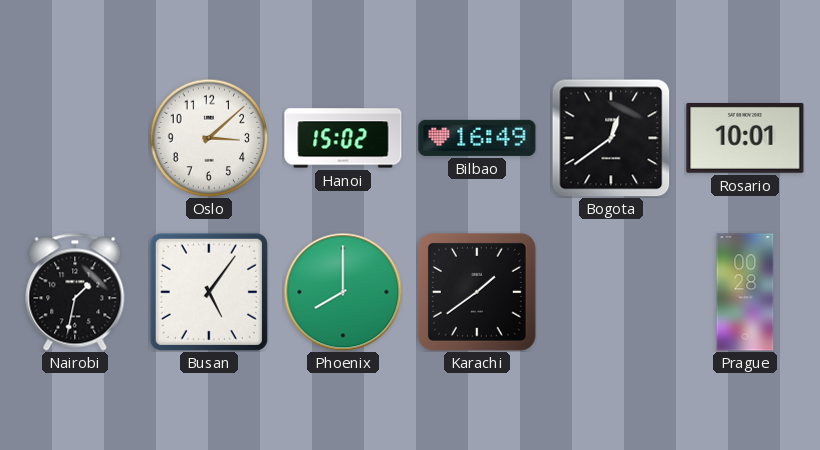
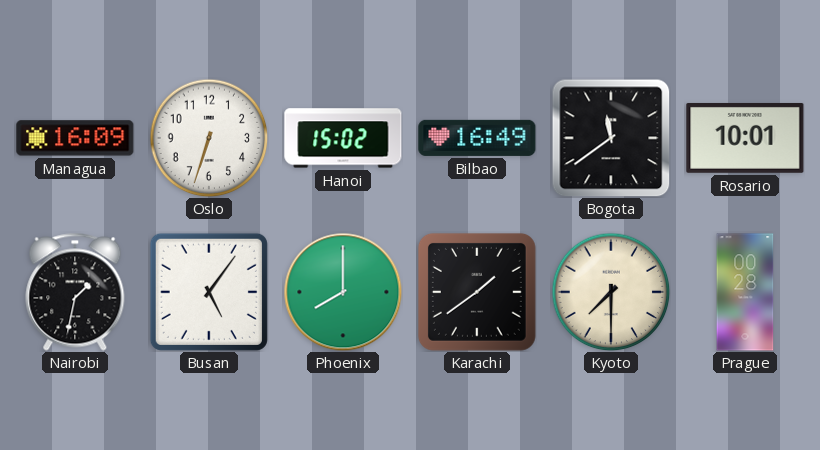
Managua: none -> 16:09
Oslo: 3:08 -> 6:33
Bogota: 12:39 -> 11:39
Kyoto: none -> 7:30
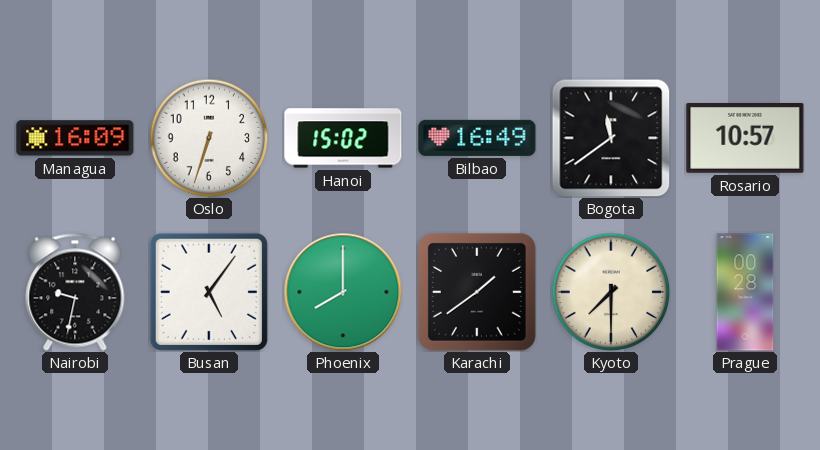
Rosario: 10:01 -> 10:57
Nairobi: 1:32 -> 9:32
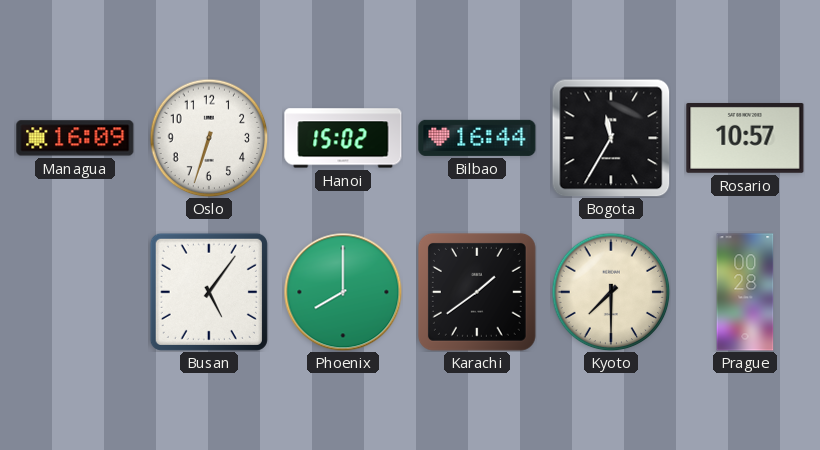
Bilbao: 16:49 -> 16:44
Bogota: 11:39 -> 11:35
Nairobi: 9:32 -> none
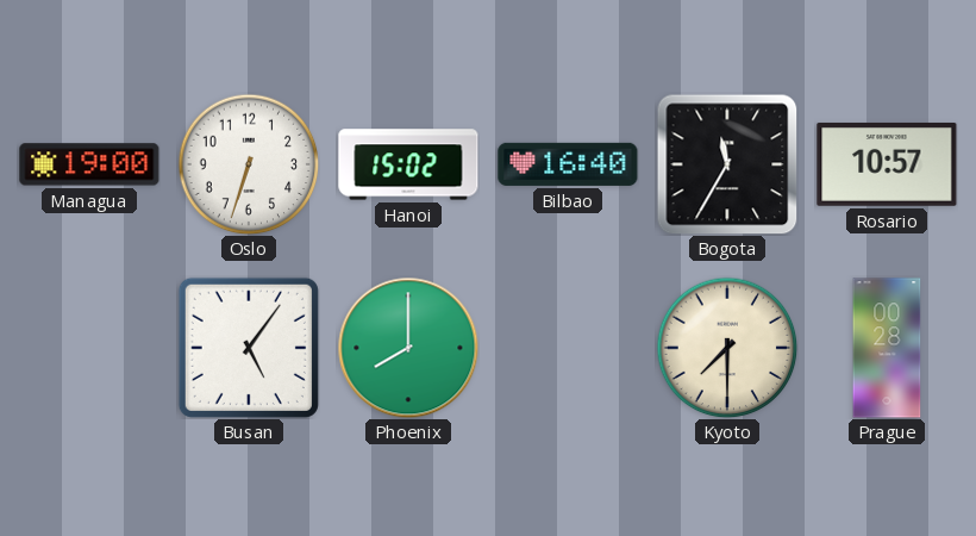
Managua: 16:09 -> 19:00
Bilbao: 16:44 -> 16:40
Karachi: 1:39 -> none
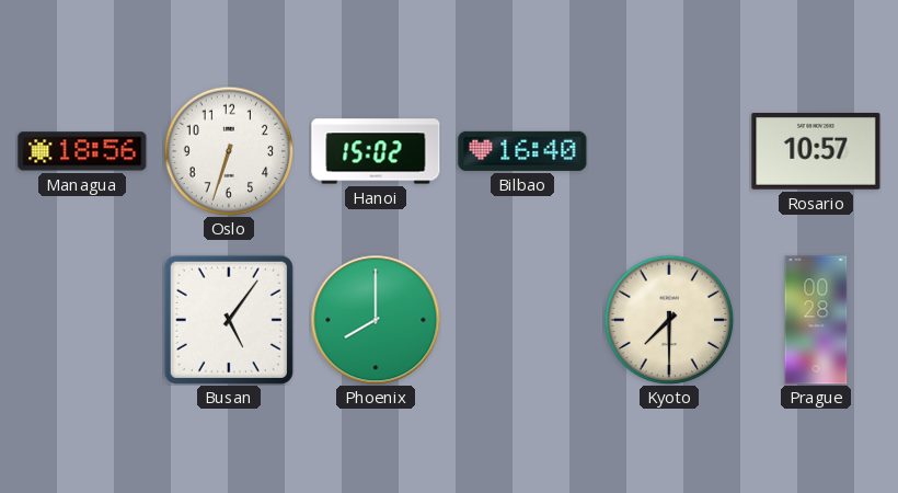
Managua: 19:00 -> 18:56
Bogota: 11:35 -> none
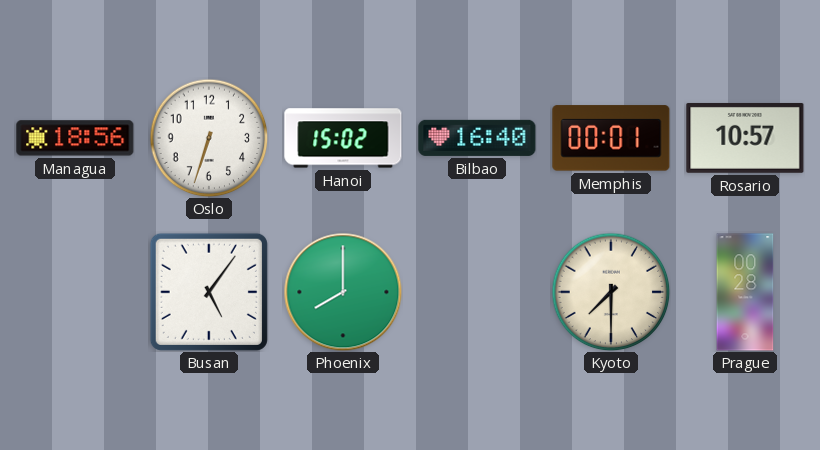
Memphis: none -> 00:01
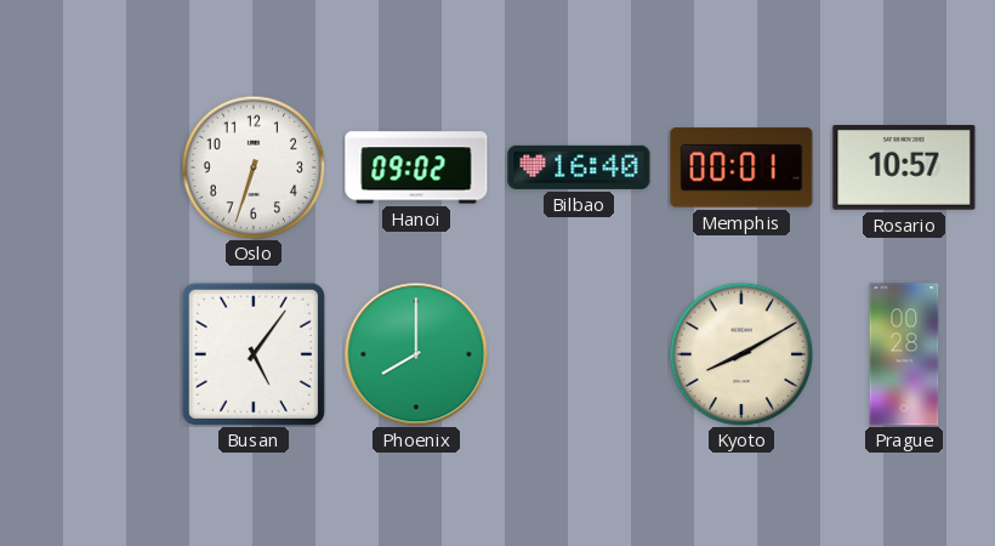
Managua: 18:56 -> none
Hanoi: 15:02 -> 09:02
Kyoto: 7:30 -> 8:10
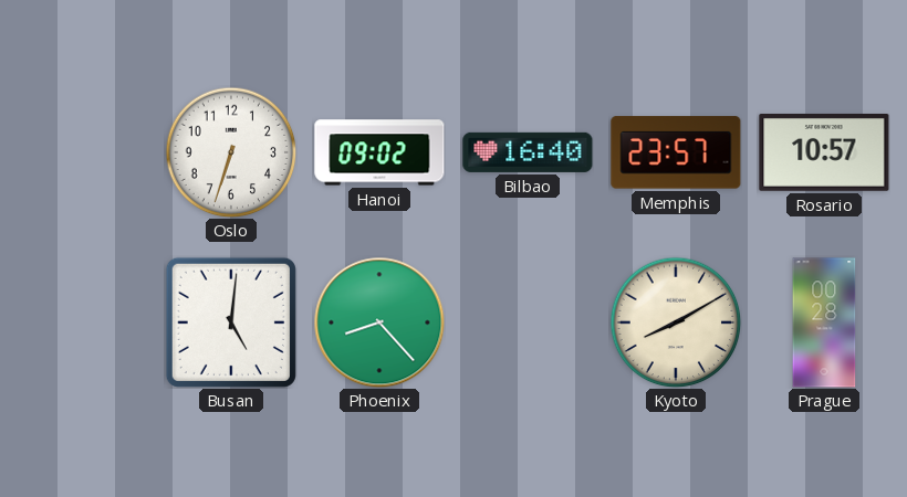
Memphis: 00:01 -> 23:57
Busan: 5:06 -> 5:01
Phoenix: 8:00 -> 8:23
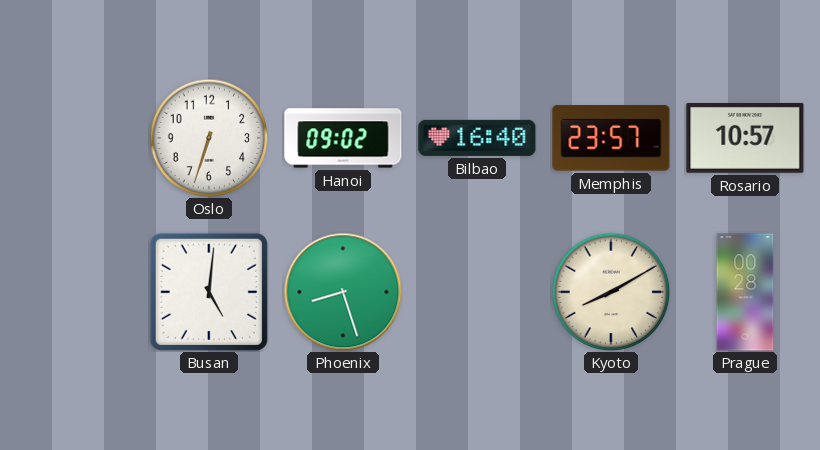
Phoenix: 8:23 -> 8:27
